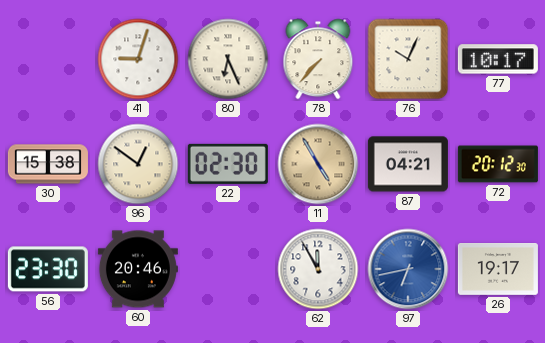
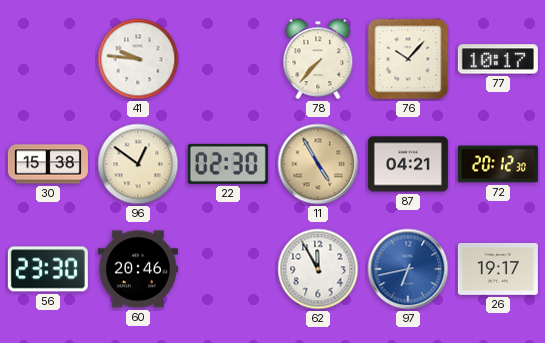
41: 9:03 -> 9:46
80: 6:26 -> none
76: 10:04 -> 10:07
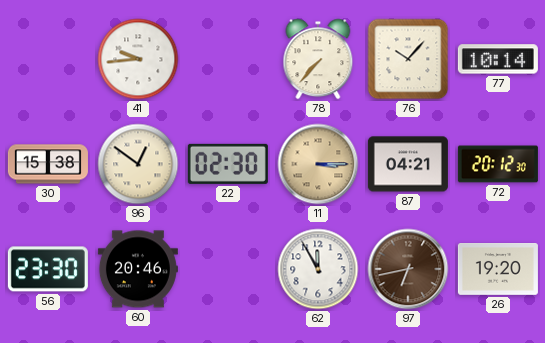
41: 9:46 -> 9:44
77: 10:17 -> 10:14
11: 4:55 -> 3:15
97 dial: blue -> brown
26: 19:17 -> 19:20
